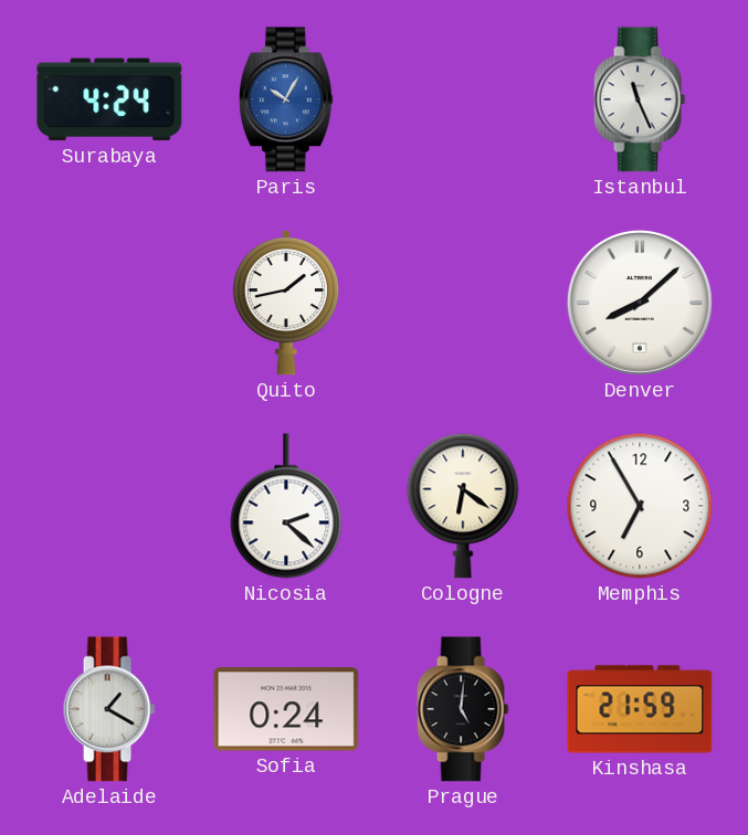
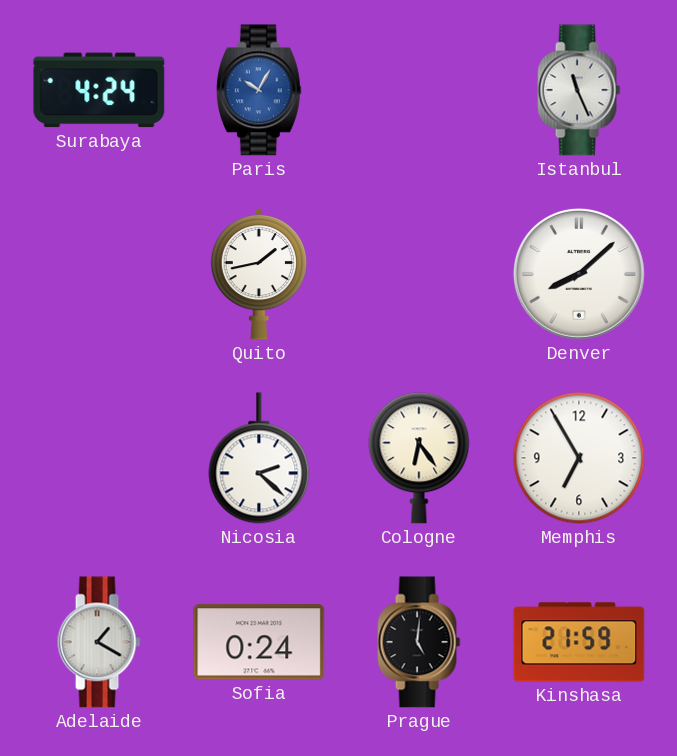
Cologne: 6:21 -> 6:24
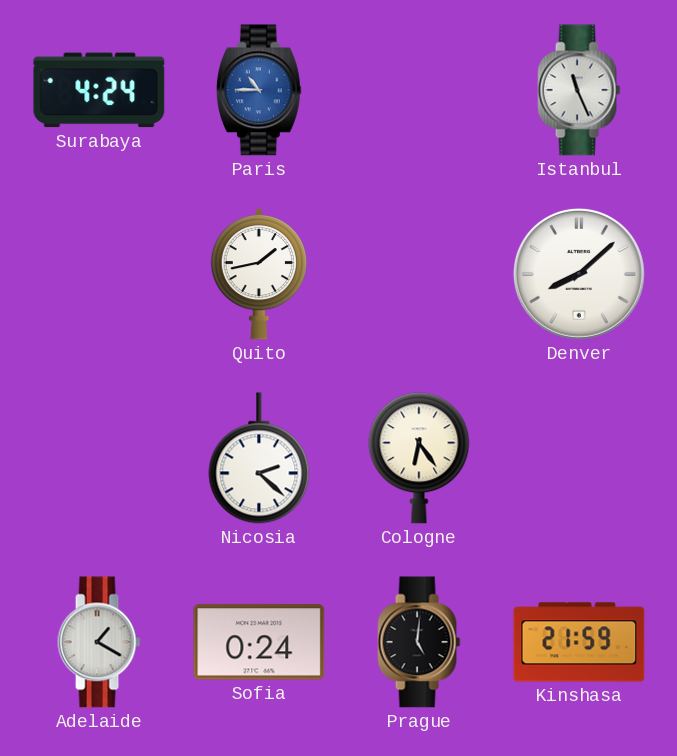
Paris: 10:05 -> 10:45
Memphis: 6:55 -> none
